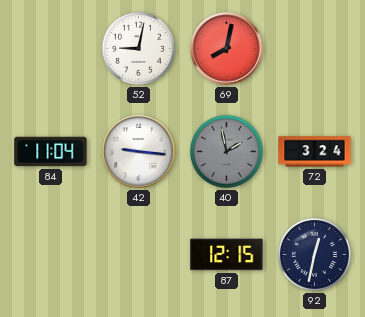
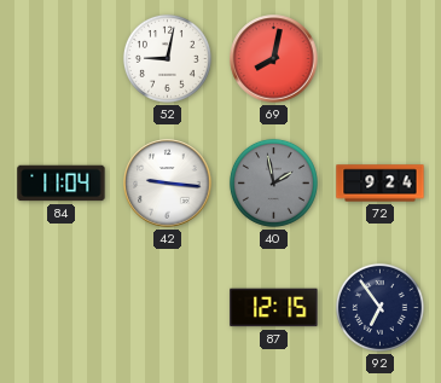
72: 3:24 -> 9:24
92: 12:32 -> 6:54
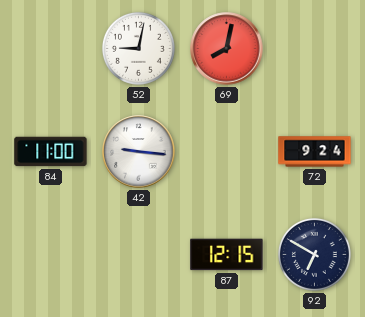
84: 11:04 -> 11:00
40: 1:58 -> none
92: 6:54 -> 6:50
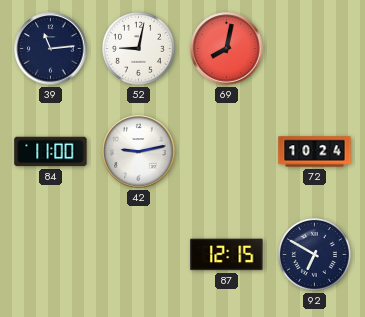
39: none -> 11:14
42: 9:16 -> 9:13
72: 9:24 -> 10:24
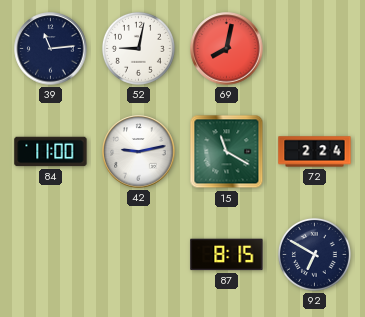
15: none -> 11:20
72: 10:24 -> 2:24
87: 12:15 -> 8:15
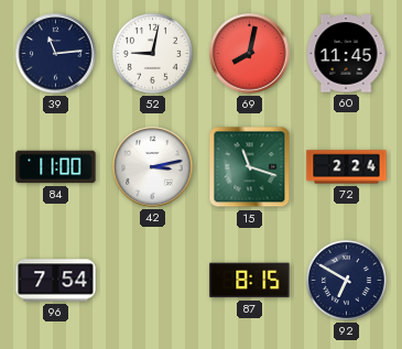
60: none -> 11:45
42: 9:13 -> 3:13
15: 11:20 -> 11:18
96: none -> 7:54
